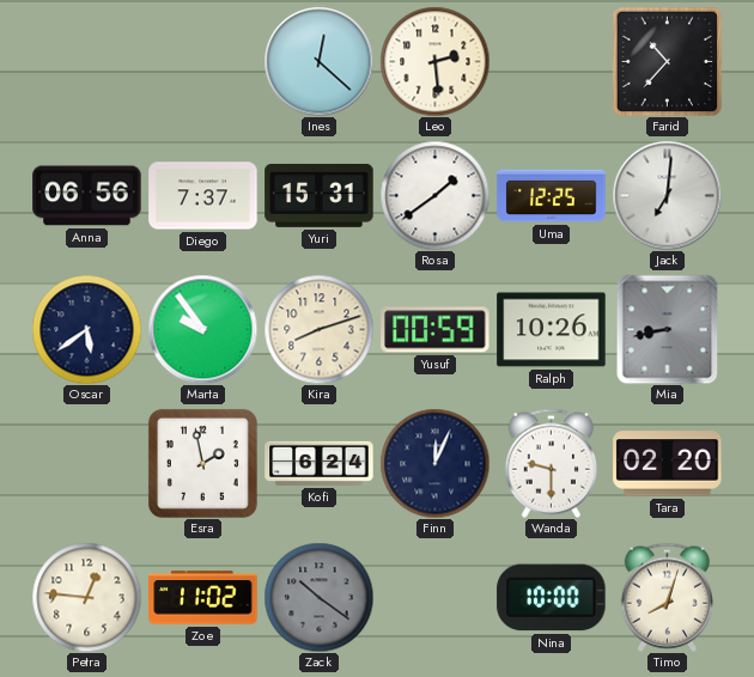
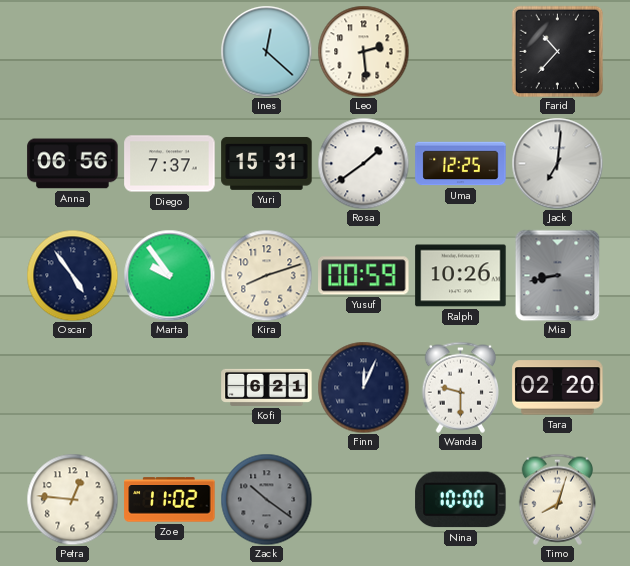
Oscar: 5:39 -> 4:54
Esra: 1:58 -> none
Kofi: 6:24 -> 6:21
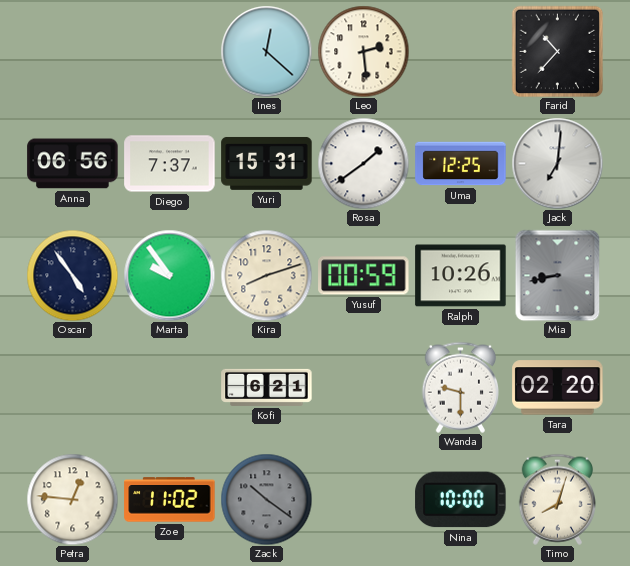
Finn: 12:04 -> none
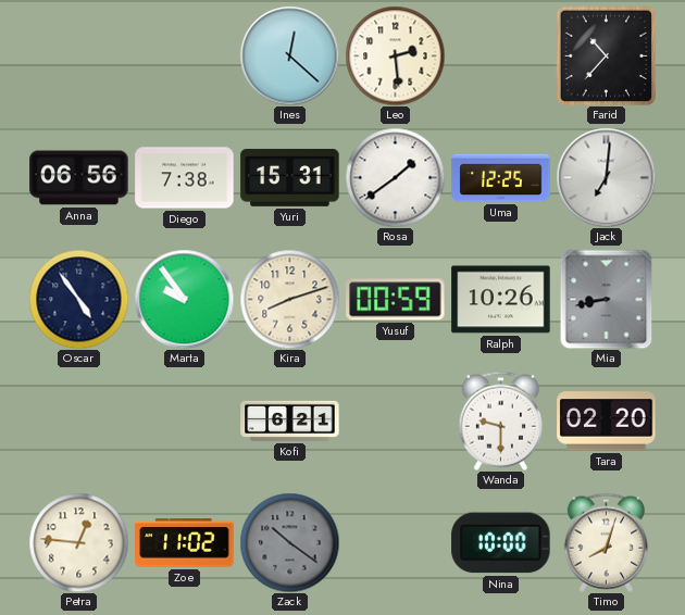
Diego: 7:37 -> 7:38
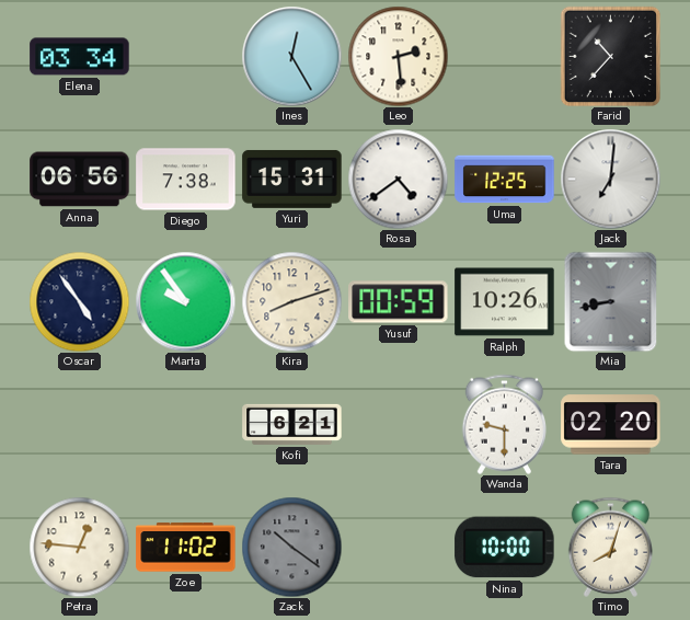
Elena: none -> 03:34
Ines: 12:22 -> 12:25
Rosa: 1:39 -> 4:39
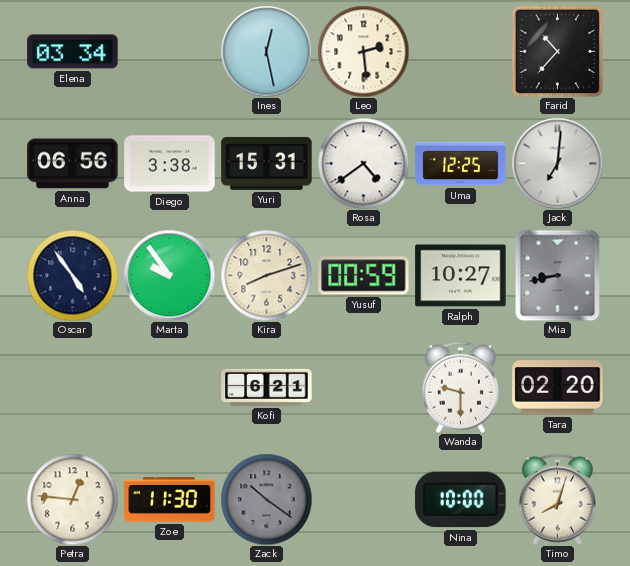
Ines: 12:25 -> 12:28
Diego: 7:38 -> 3:38
Ralph: 10:26 -> 10:27
Zoe: 11:02 -> 11:30
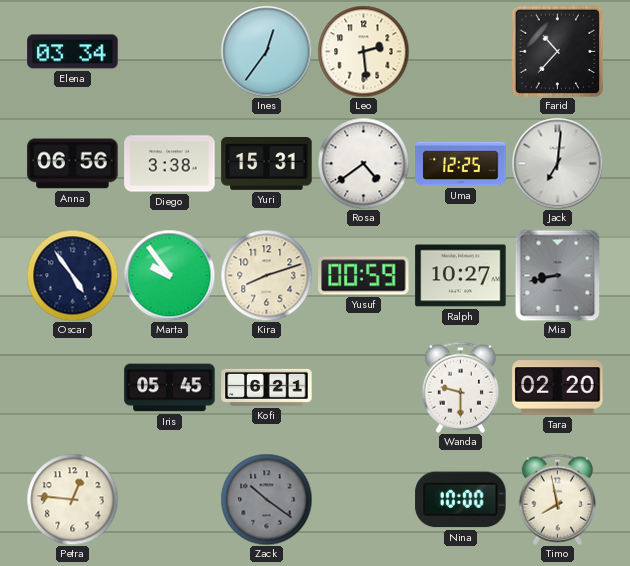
Ines: 12:28 -> 12:36
Iris: none -> 05:45
Zoe: 11:30 -> none
Timo: 8:03 -> 7:58
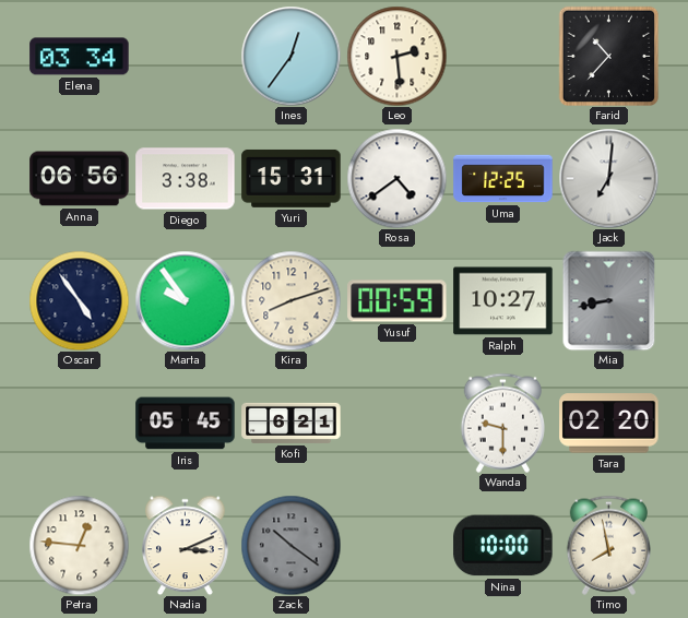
Nadia: none -> 3:11
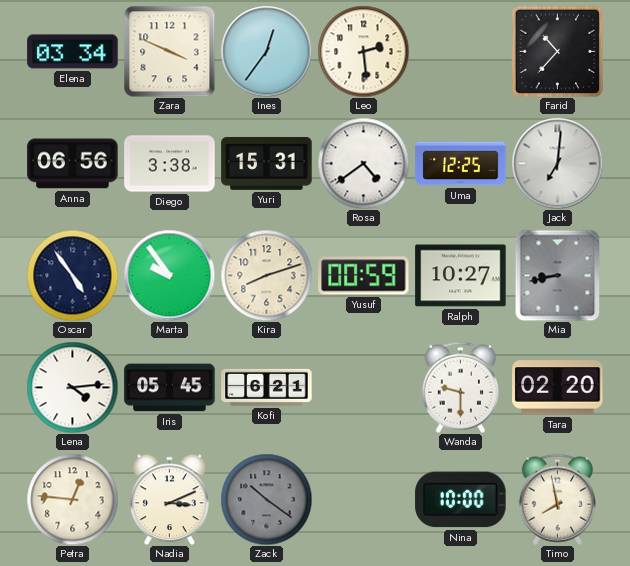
Zara: none -> 3:49
Lena: none -> 4:14
